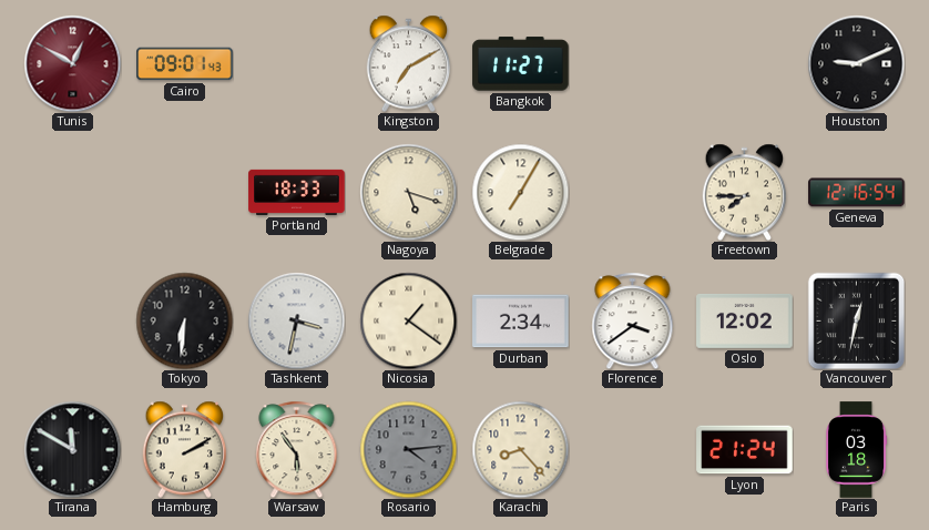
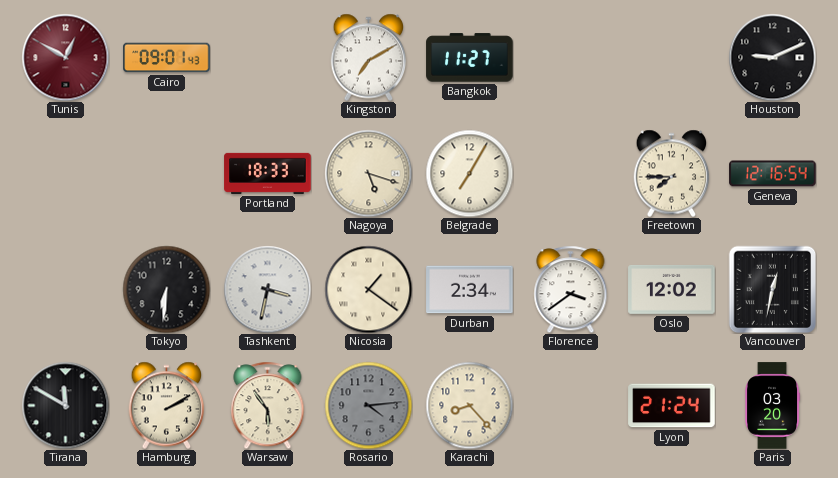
Paris: 03:18 -> 03:20
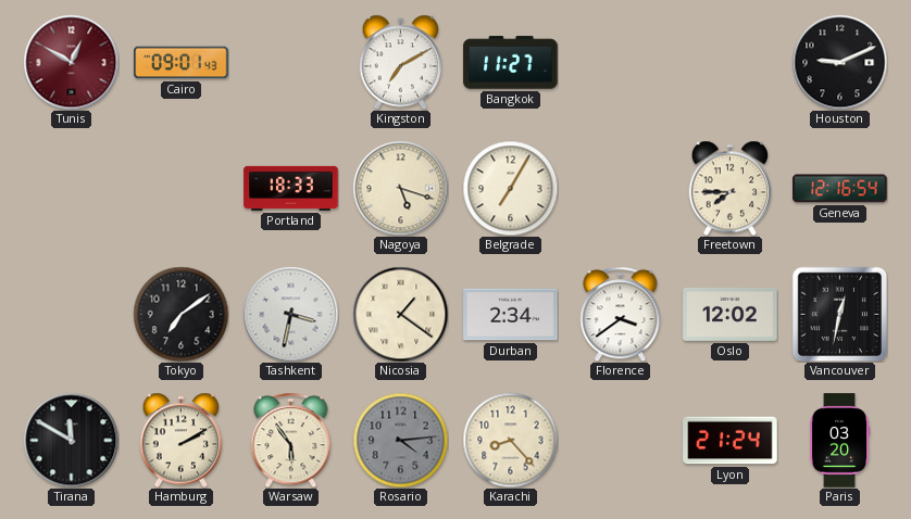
Tokyo: 6:31 -> 7:09
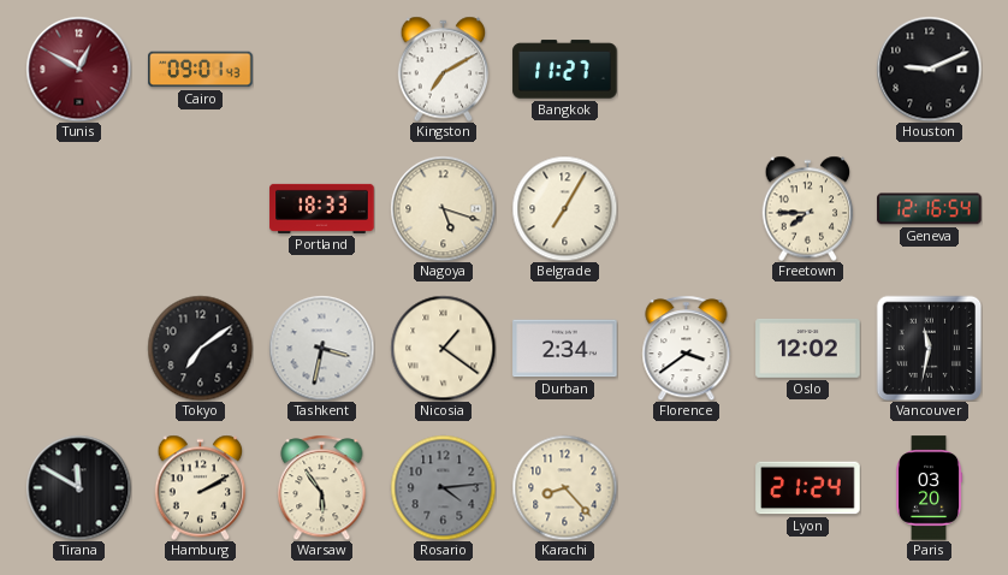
Vancouver: 12:32 -> 11:32
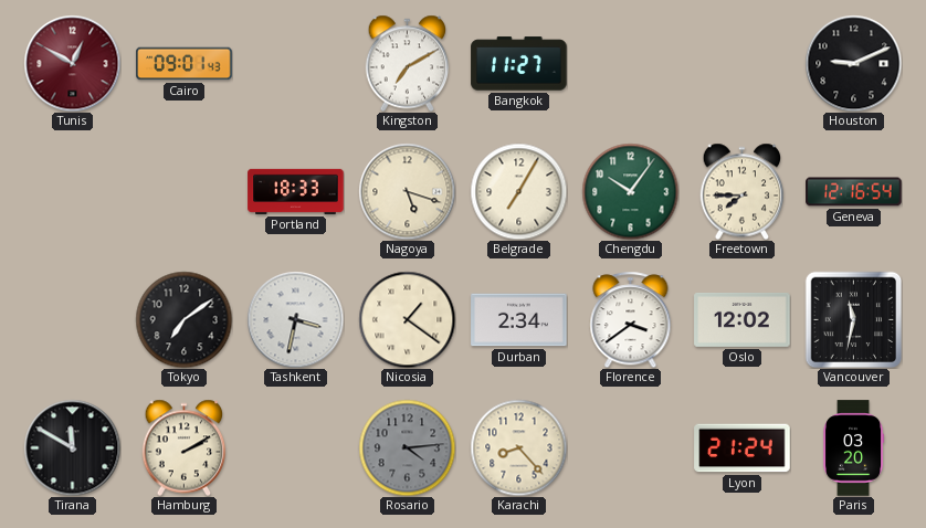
Chengdu: none -> 10:06
Warsaw: 5:54 -> none
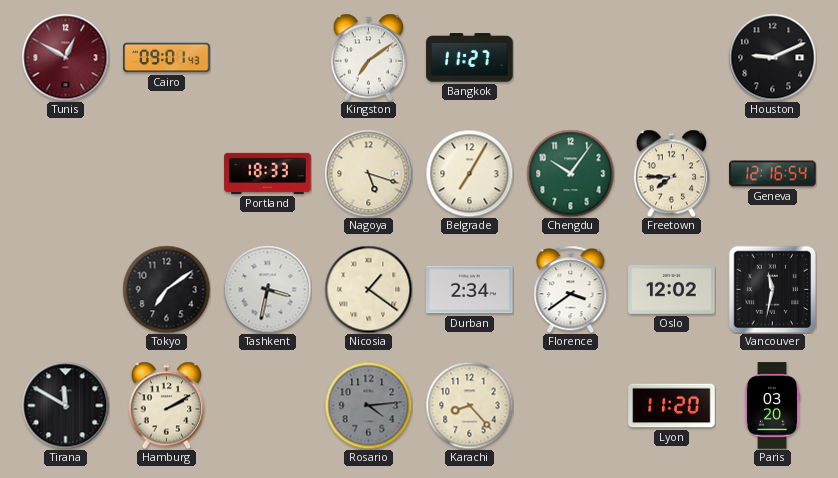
Kingston: 7:10 -> 7:09
Lyon: 21:24 -> 11:20
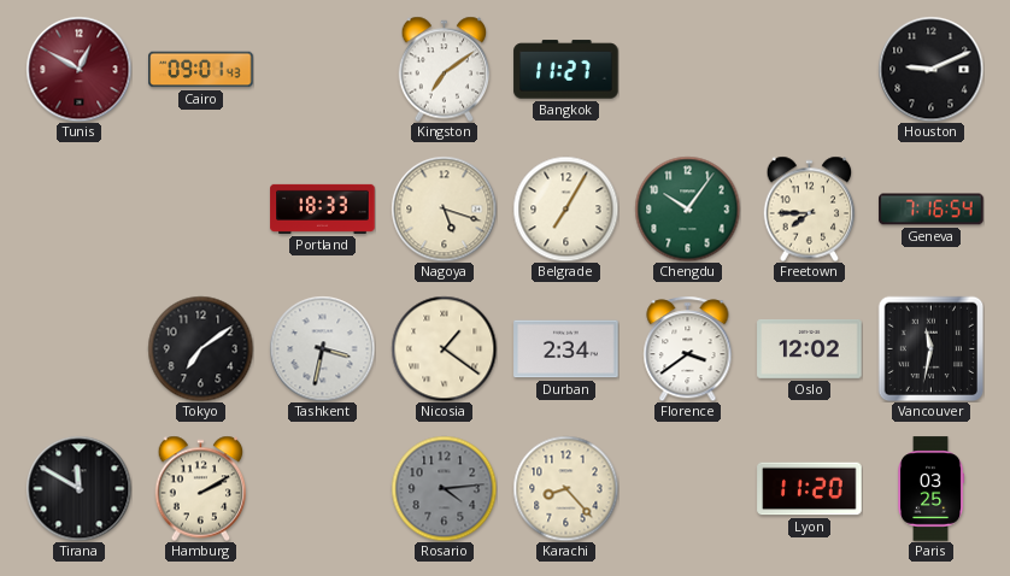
Geneva: 12:16 -> 7:16
Paris: 03:20 -> 03:25
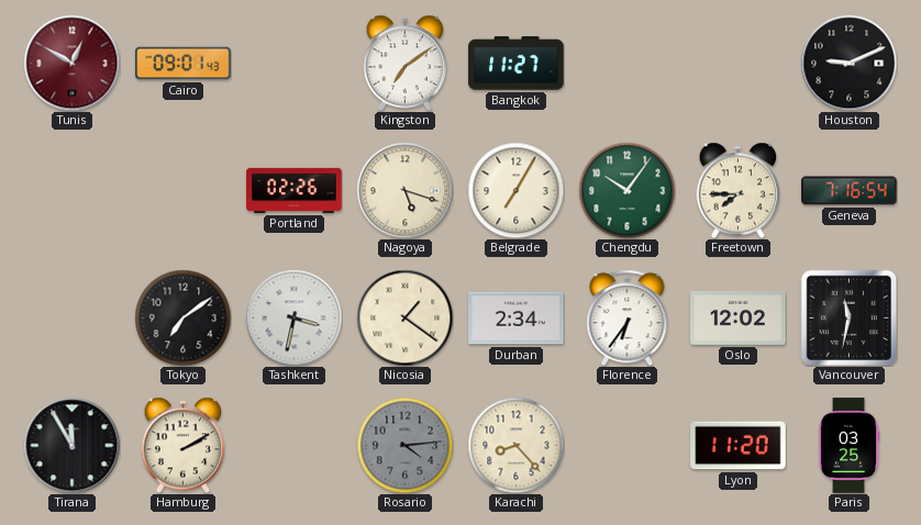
Portland: 18:33 -> 02:26
Florence: 3:39 -> 6:36
Tirana: 11:50 -> 11:55
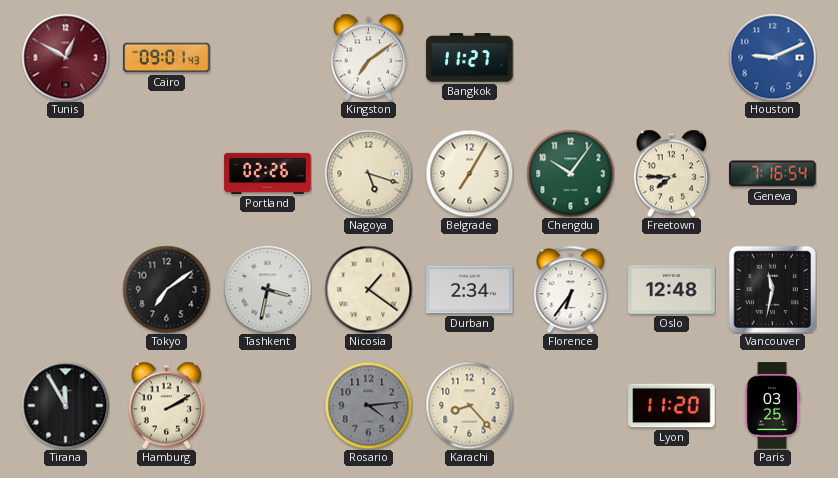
Houston dial: black -> blue
Oslo: 12:02 -> 12:48
